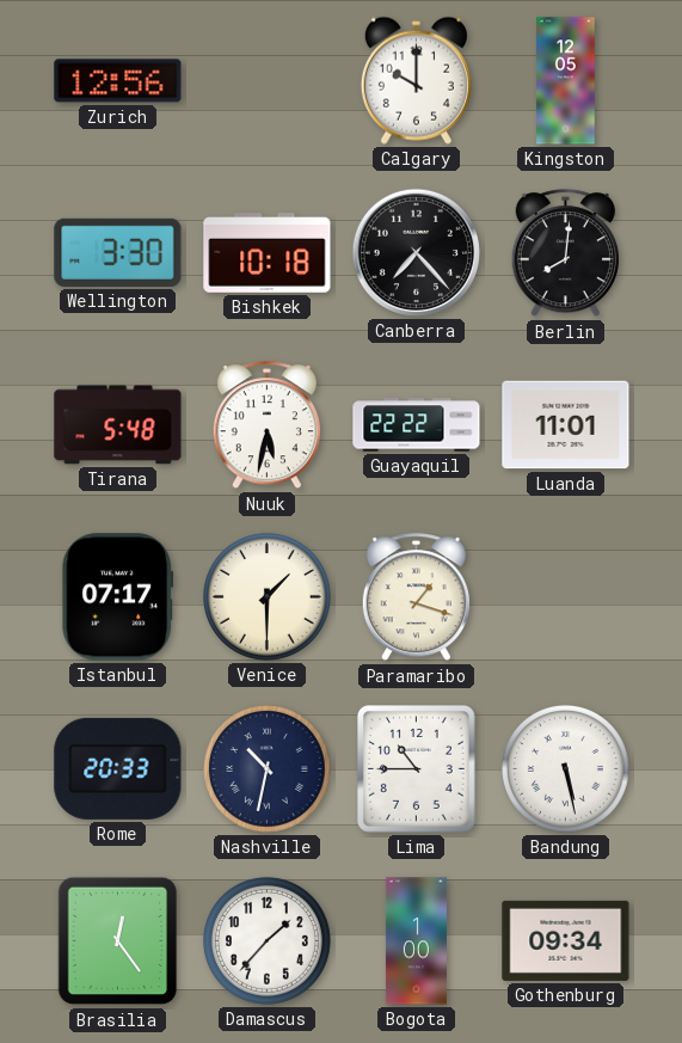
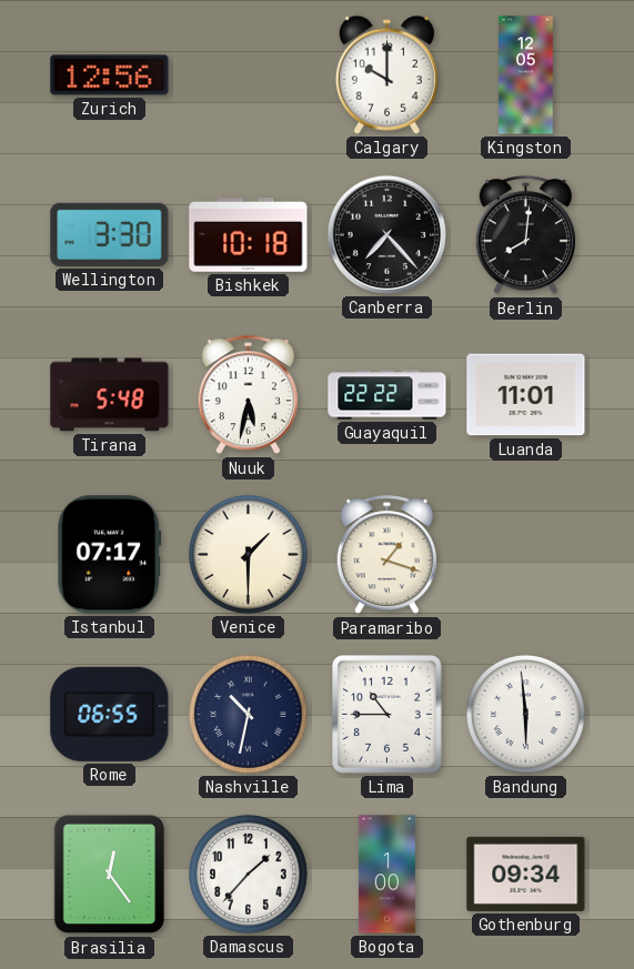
Rome: 20:33 -> 06:55
Bandung: 5:28 -> 5:59
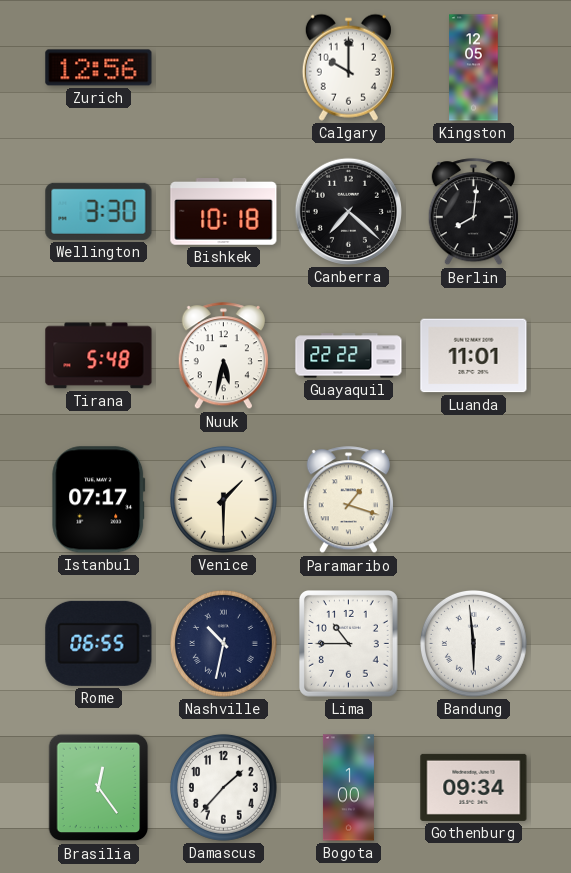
Canberra: 7:23 -> 7:22
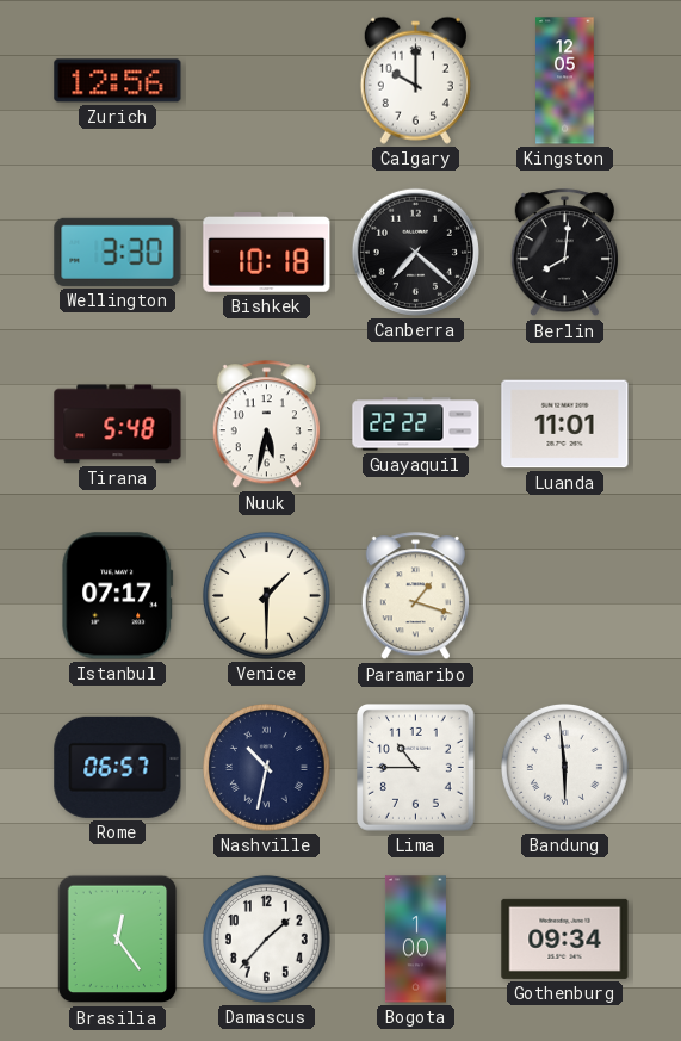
Rome: 06:55 -> 06:57
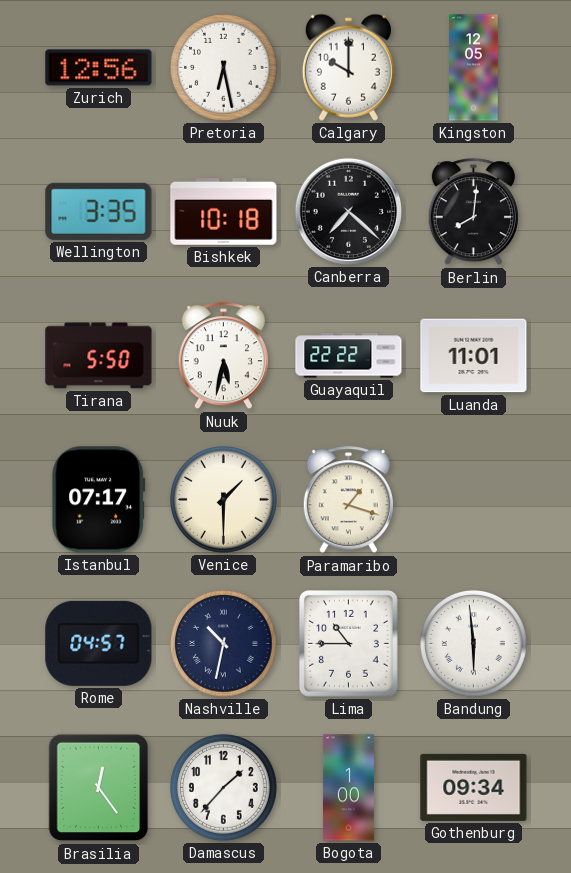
Pretoria: none -> 6:28
Wellington: 3:30 -> 3:35
Tirana: 5:48 -> 5:50
Rome: 06:57 -> 04:57
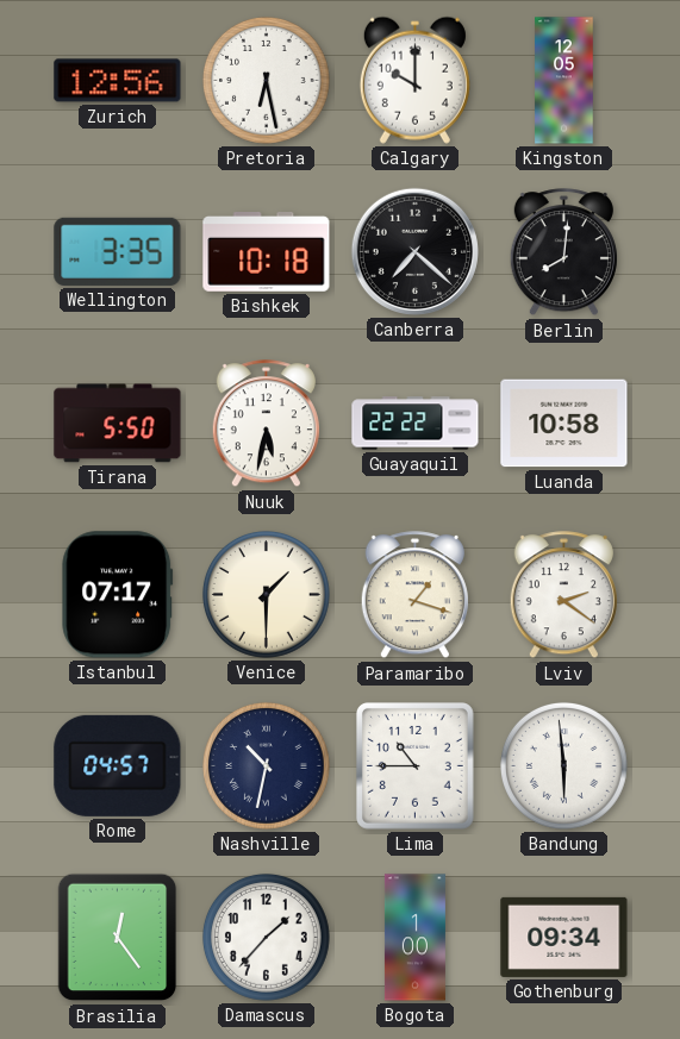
Luanda: 11:01 -> 10:58
Lviv: none -> 2:21
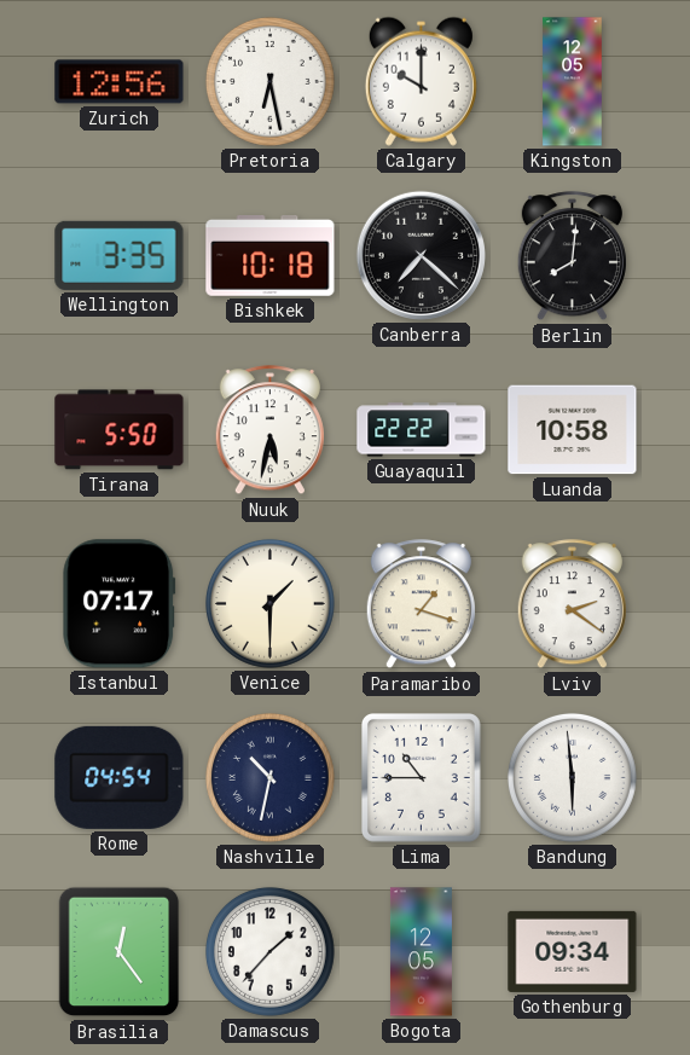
Rome: 04:57 -> 04:54
Bogota: 1:00 -> 12:05
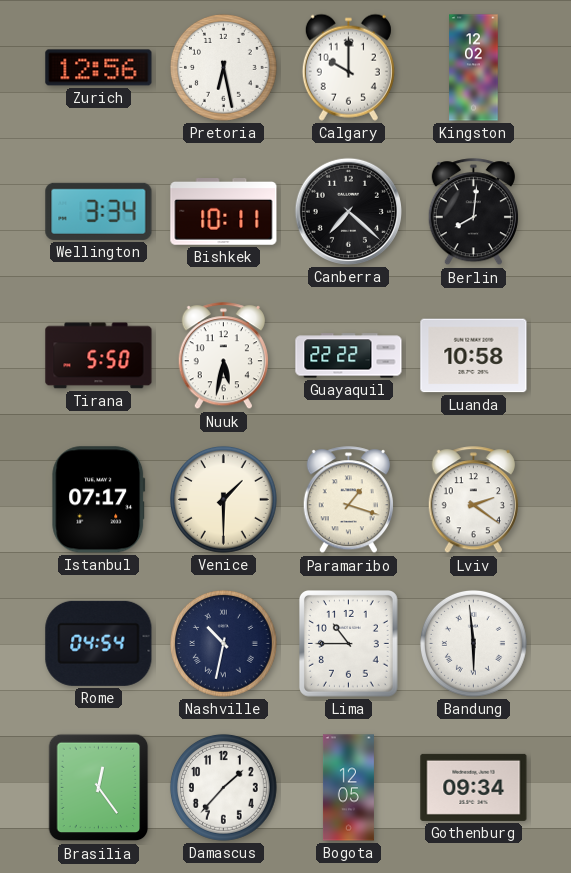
Kingston: 12:05 -> 12:02
Wellington: 3:35 -> 3:34
Bishkek: 10:18 -> 10:11
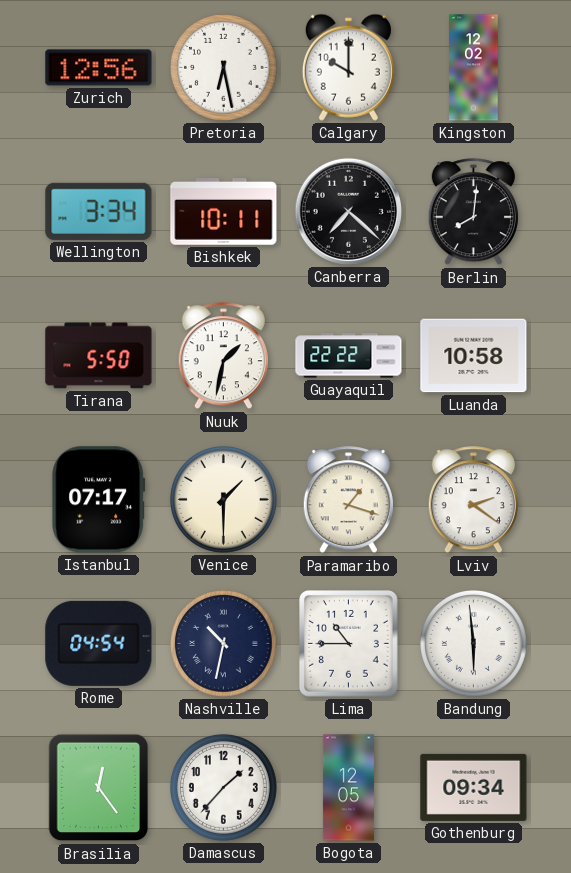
Nuuk: 5:32 -> 1:32
